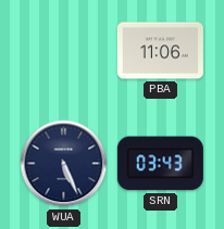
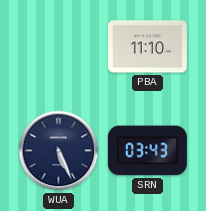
PBA: 11:06 -> 11:10
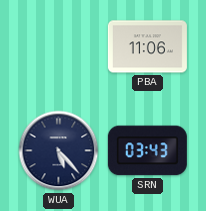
PBA: 11:10 -> 11:06
WUA: 5:26 -> 5:23
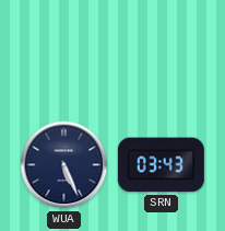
PBA: 11:06 -> none
WUA: 5:23 -> 5:26
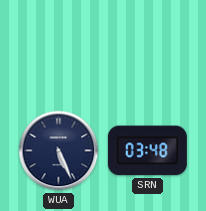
SRN: 03:43 -> 03:48
